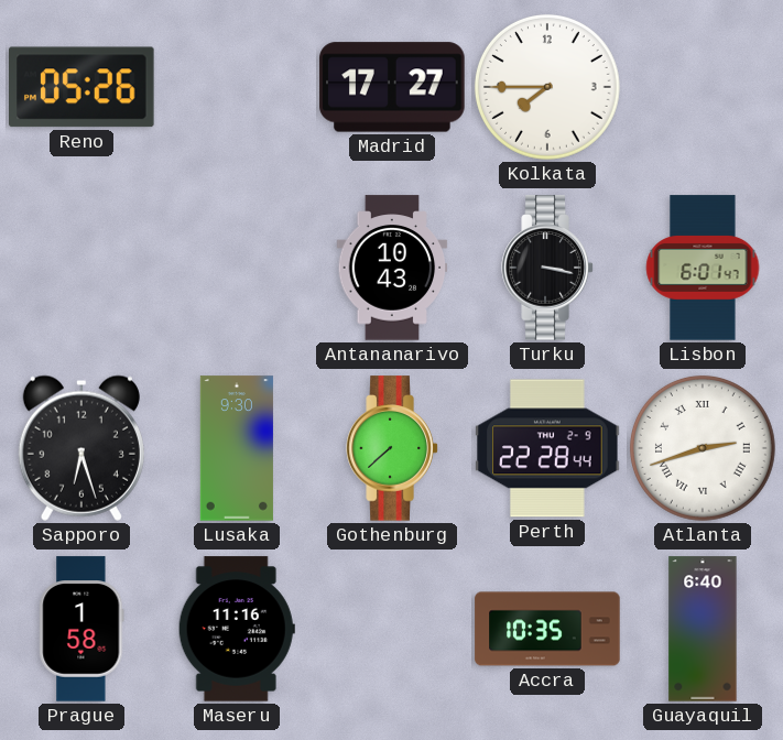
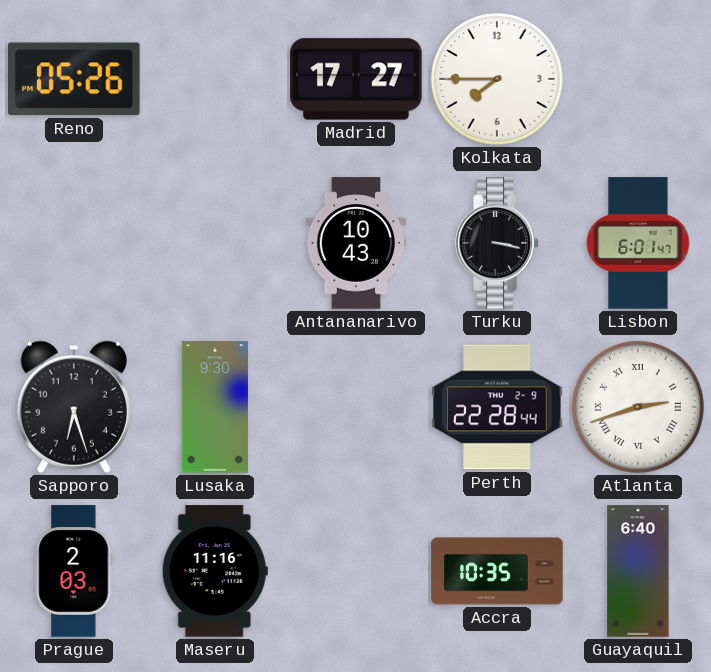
Gothenburg: 7:38 -> none
Prague: 1:58 -> 2:03
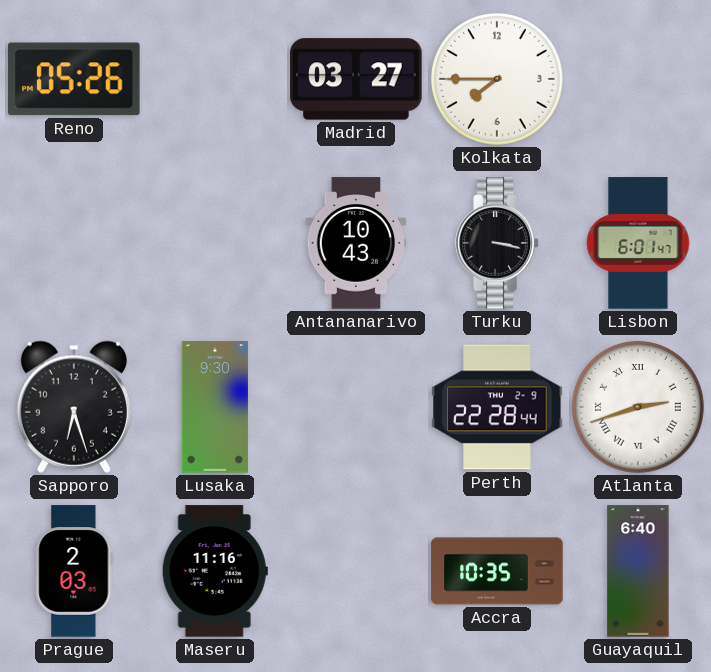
Madrid: 17:27 -> 03:27
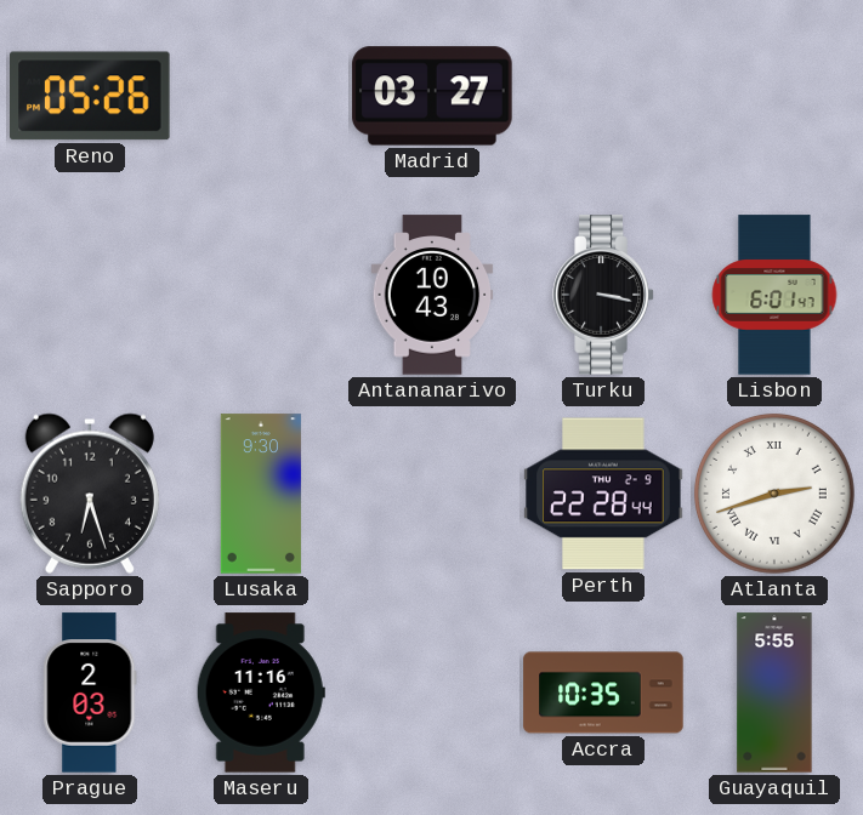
Kolkata: 7:45 -> none
Guayaquil: 6:40 -> 5:55
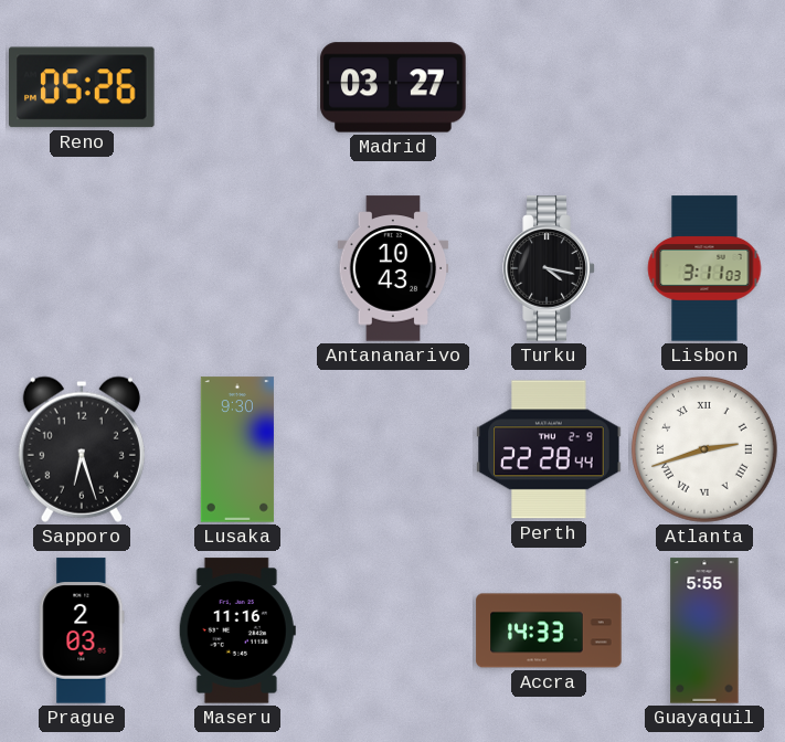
Turku: 3:17 -> 4:17
Lisbon: 6:01 -> 3:11
Accra: 10:35 -> 14:33
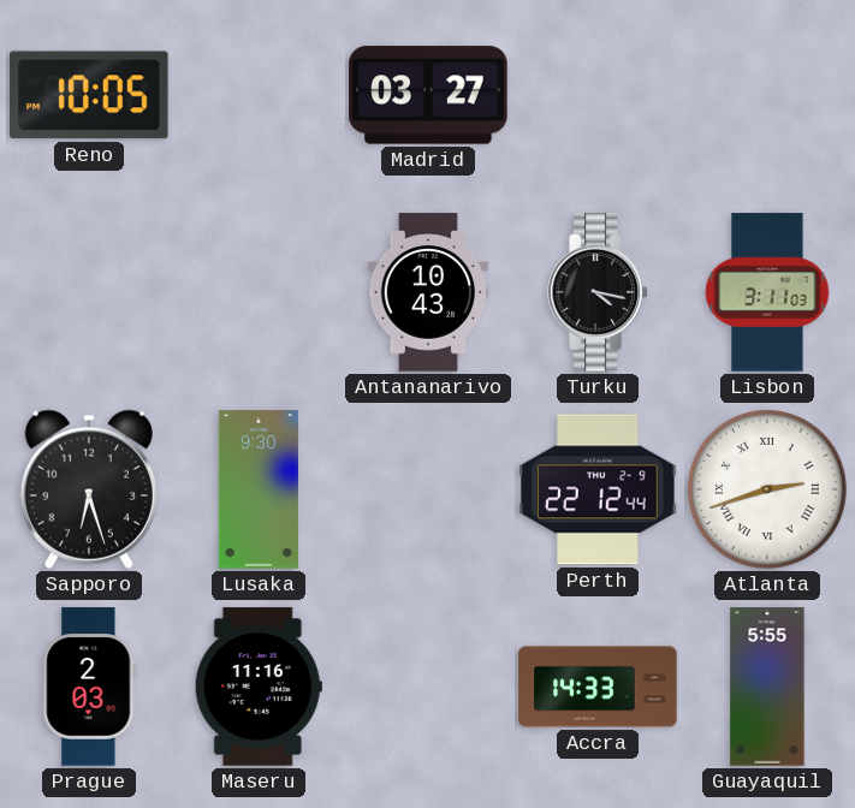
Reno: 05:26 -> 10:05
Perth: 22:28 -> 22:12
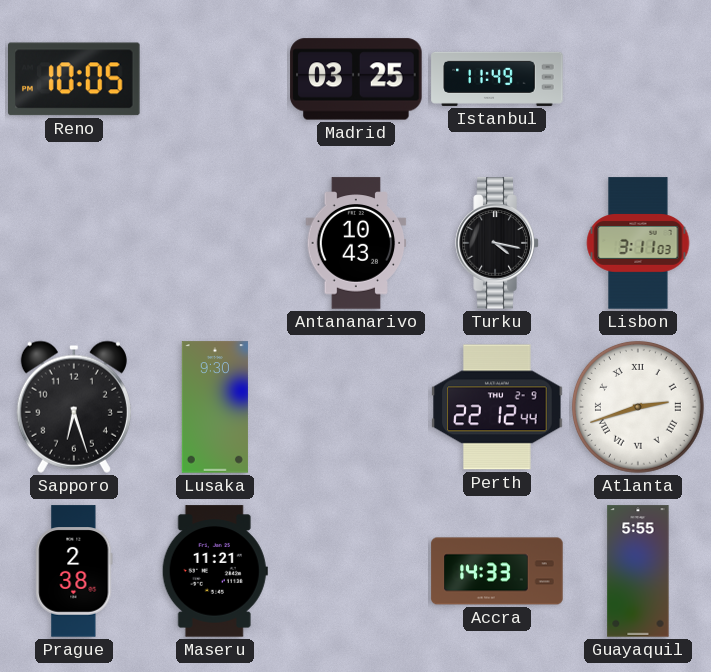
Madrid: 03:27 -> 03:25
Istanbul: none -> 11:49
Prague: 2:03 -> 2:38
Maseru: 11:16 -> 11:21
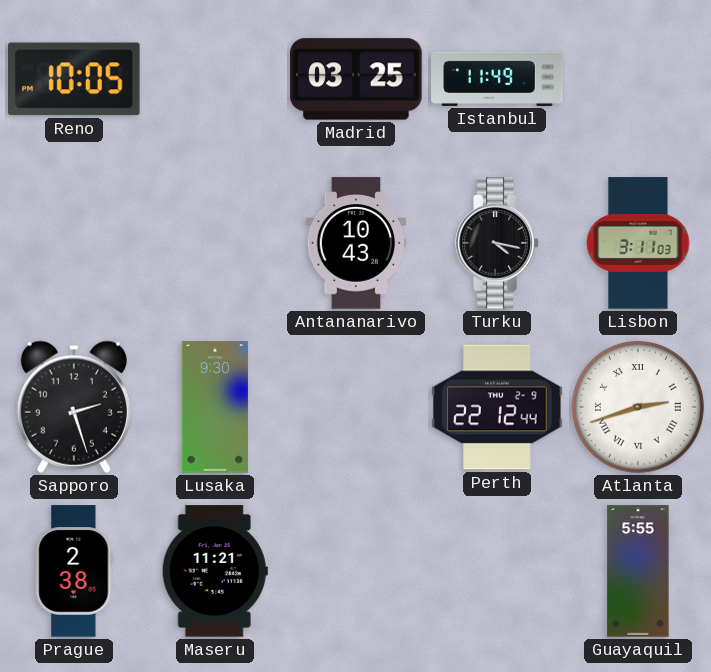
Sapporo: 6:27 -> 2:27
Accra: 14:33 -> none
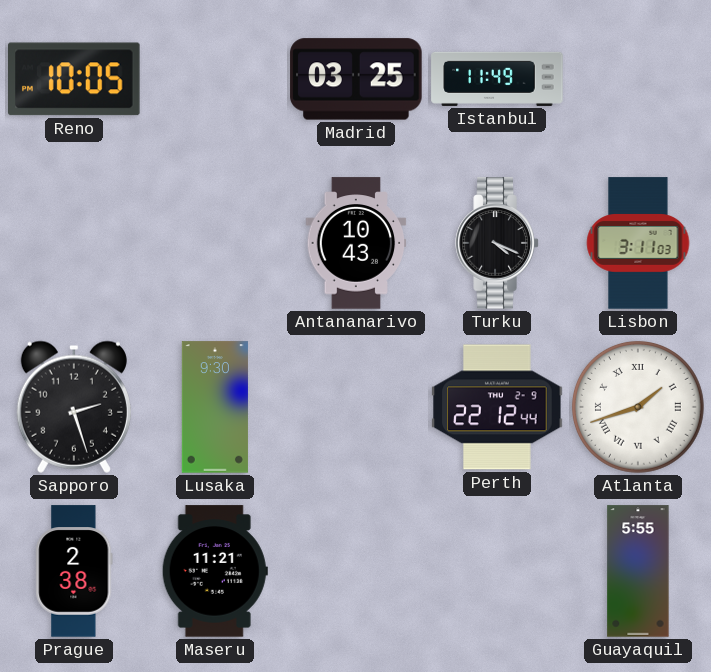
Turku: 4:17 -> 4:19
Atlanta: 2:42 -> 1:42
